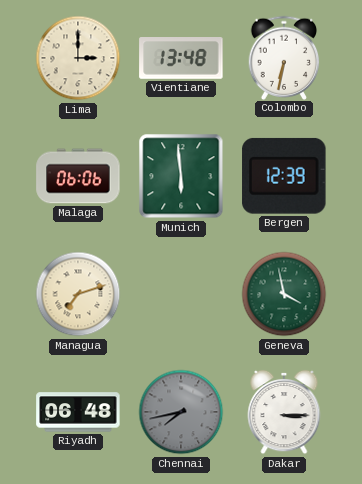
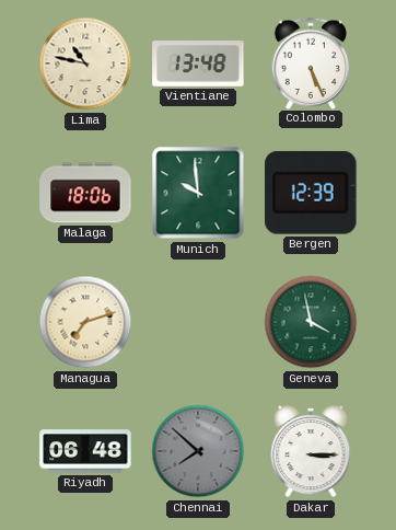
Lima: 3:00 -> 10:47
Colombo: 6:32 -> 5:26
Malaga: 06:06 -> 18:06
Munich: 5:59 -> 9:59
Chennai: 7:43 -> 7:52
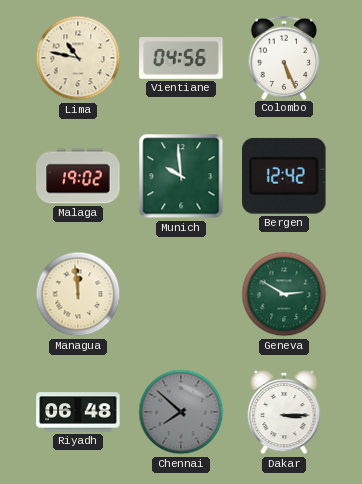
Vientiane: 13:48 -> 04:56
Malaga: 18:06 -> 19:02
Bergen: 12:39 -> 12:42
Managua: 7:12 -> 11:59
Geneva: 3:58 -> 2:50
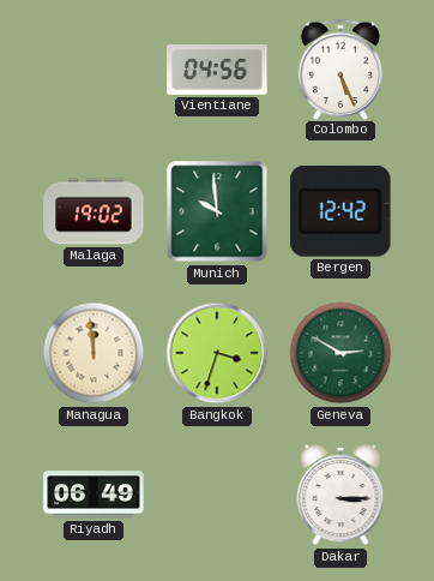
Lima: 10:47 -> none
Bangkok: none -> 3:33
Riyadh: 06:48 -> 06:49
Chennai: 7:52 -> none
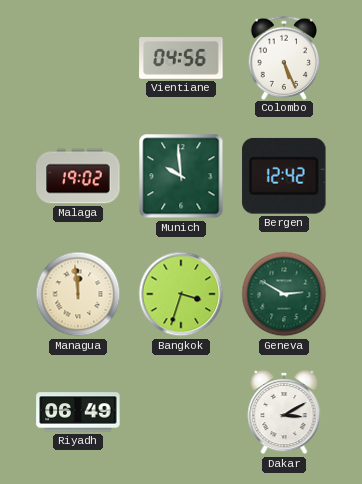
Dakar: 3:15 -> 3:10
